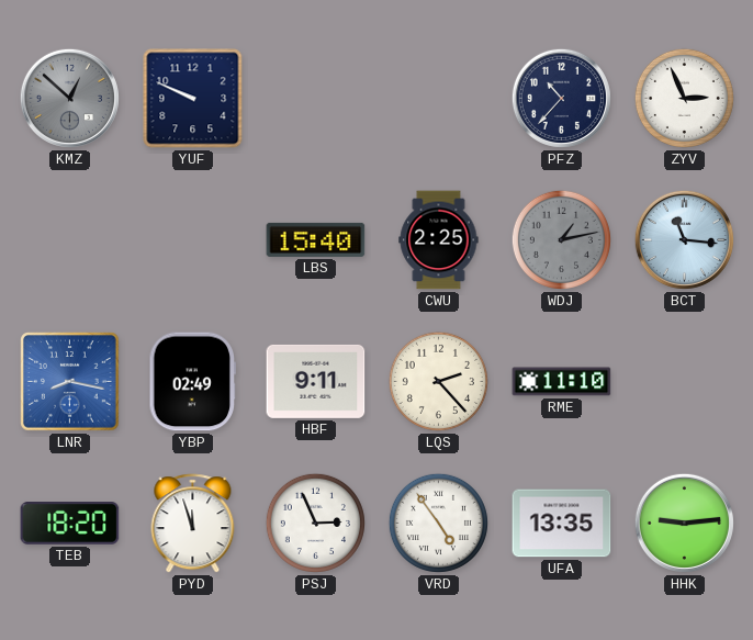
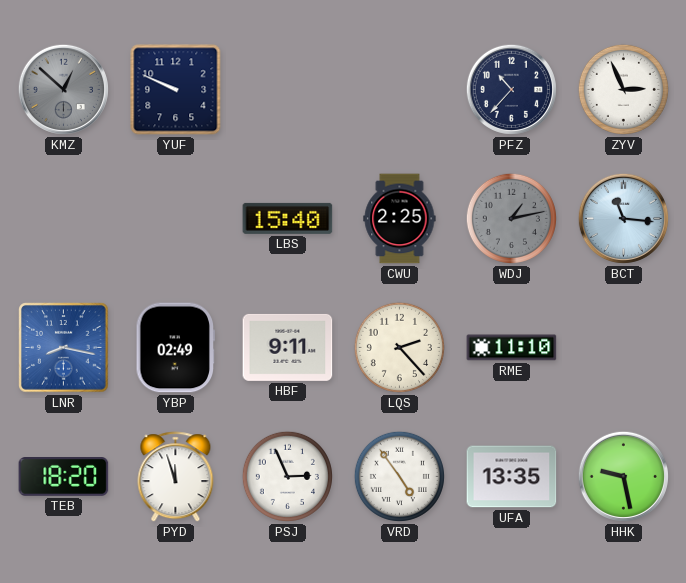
HHK: 9:14 -> 9:28
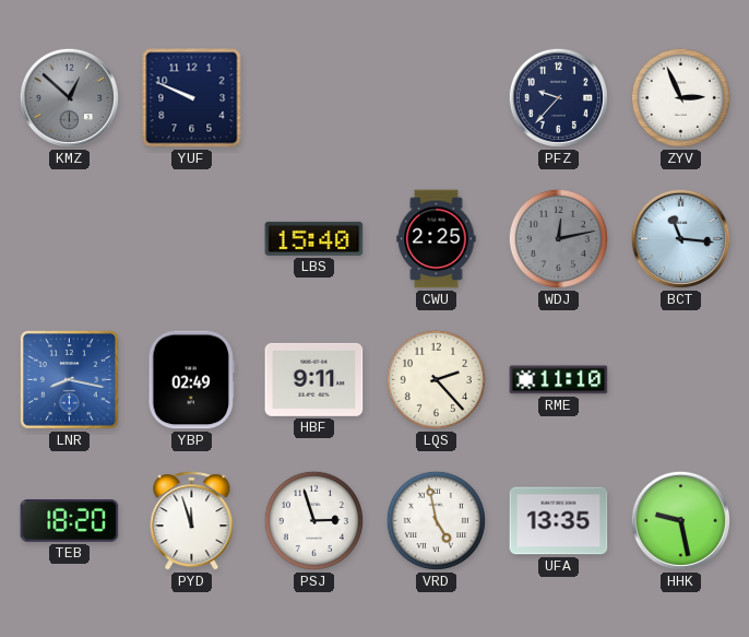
PFZ: 10:37 -> 9:37
WDJ: 1:13 -> 12:13
PSJ: 2:56 -> 2:57
VRD: 4:54 -> 4:58
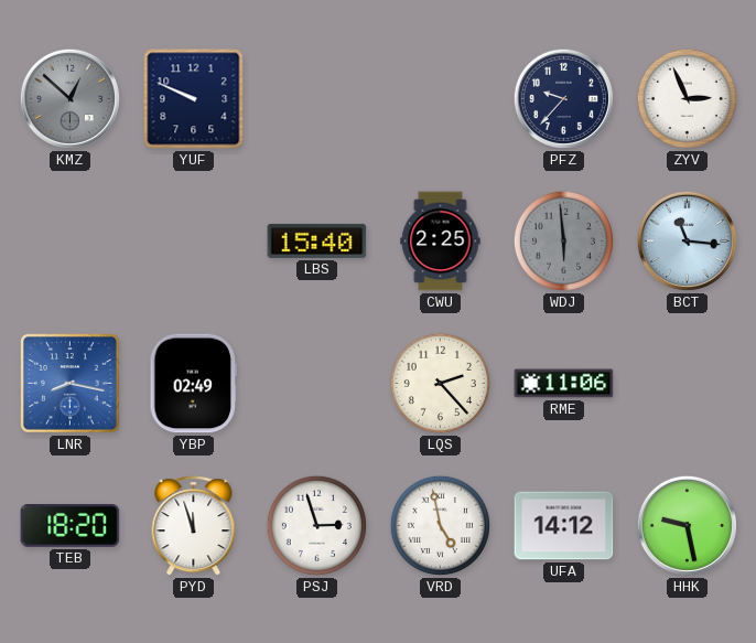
WDJ: 12:13 -> 5:59
HBF: 9:11 -> none
RME: 11:10 -> 11:06
UFA: 13:35 -> 14:12
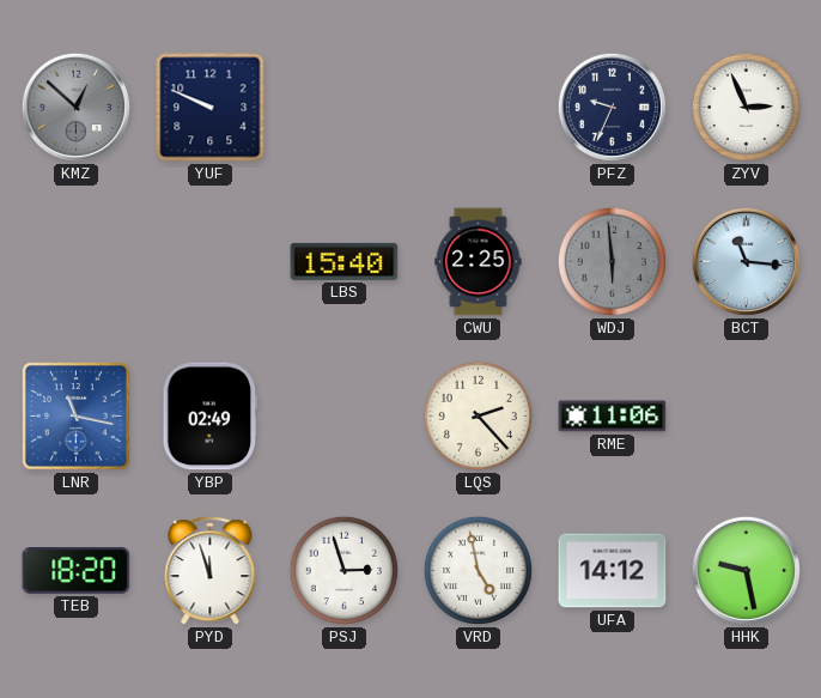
PFZ: 9:37 -> 9:34
LNR: 8:17 -> 11:17
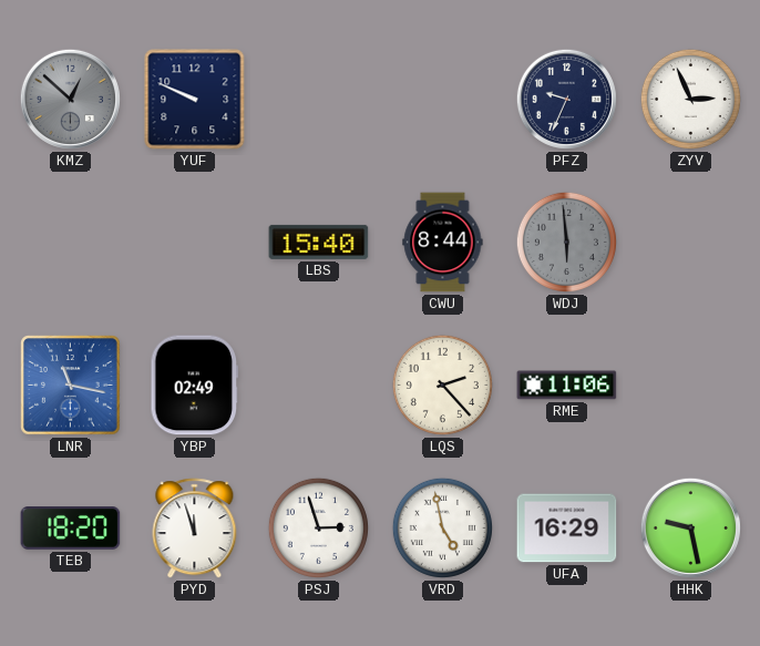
CWU: 2:25 -> 8:44
BCT: 11:16 -> none
UFA: 14:12 -> 16:29
